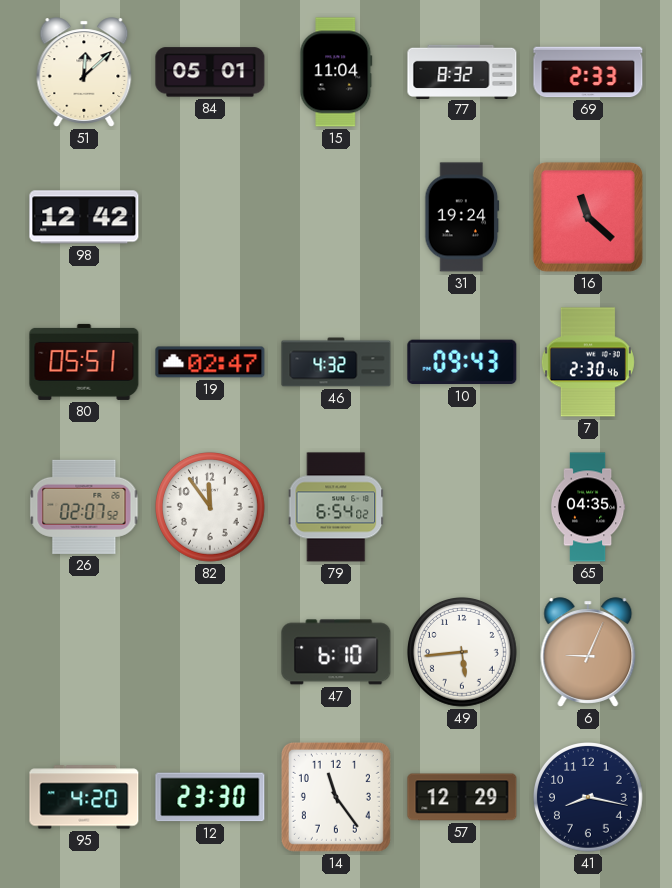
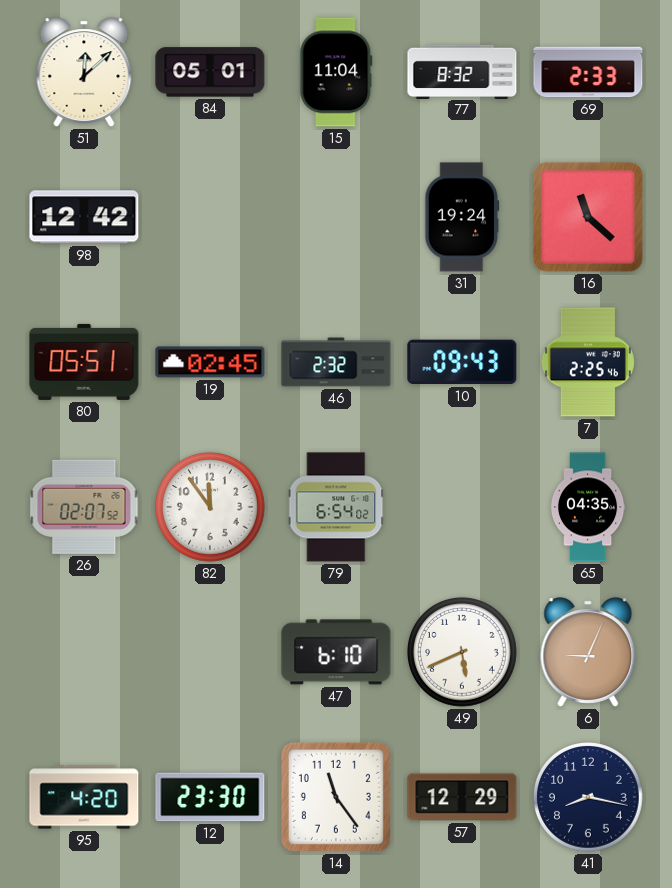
19: 02:47 -> 02:45
46: 4:32 -> 2:32
7: 2:30 -> 2:25
49: 5:44 -> 5:41
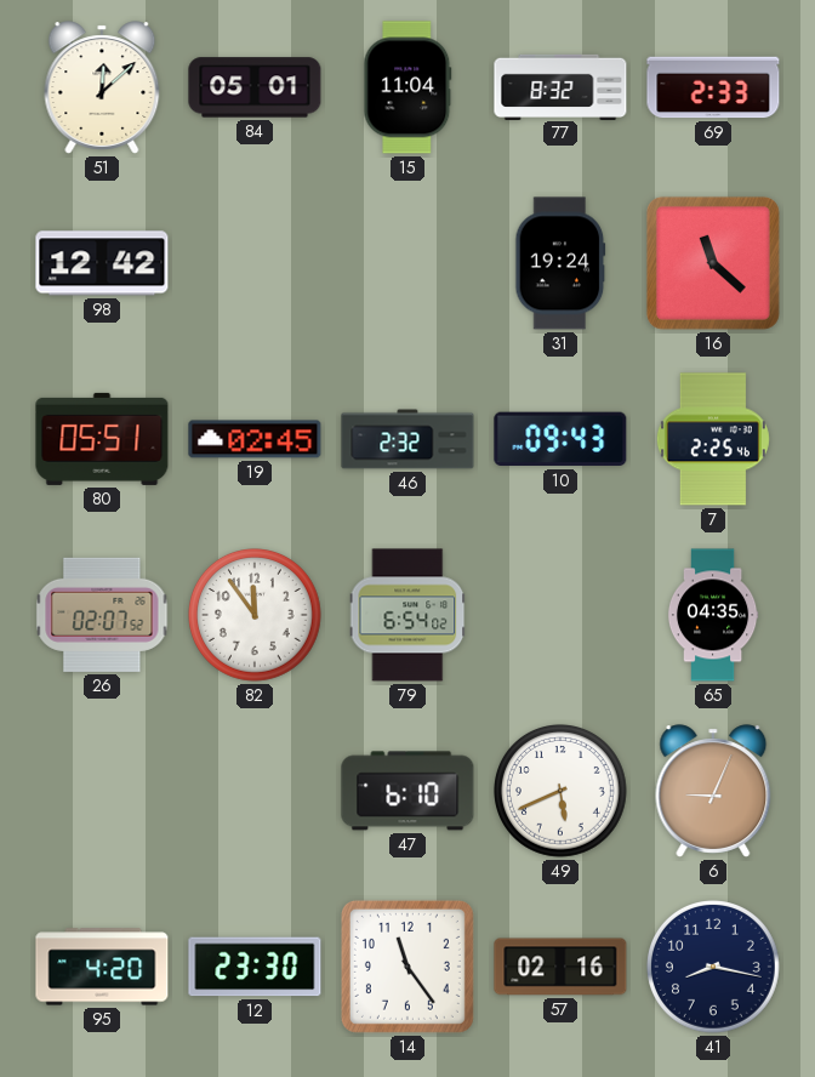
57: 12:29 -> 02:16
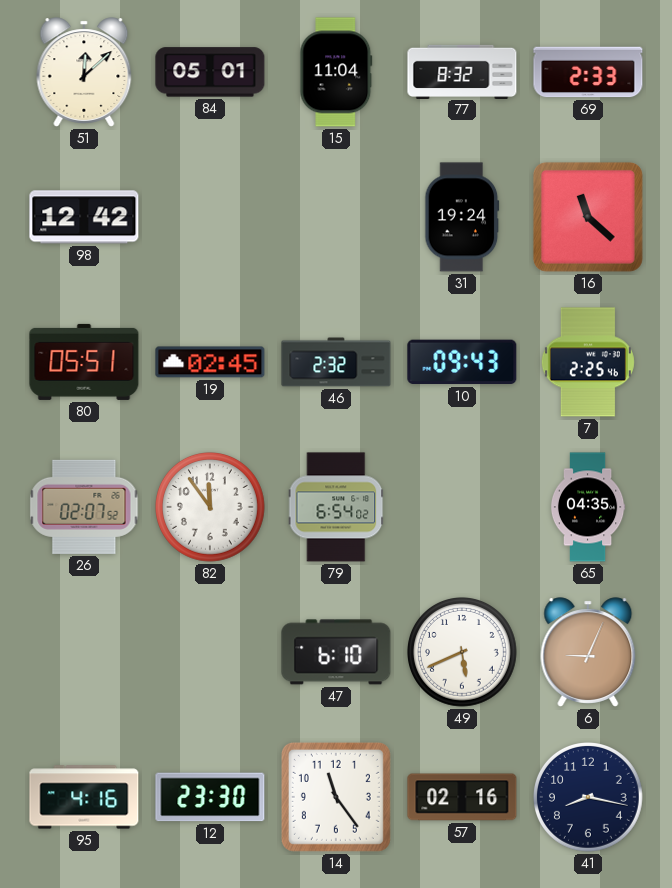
95: 4:20 -> 4:16
